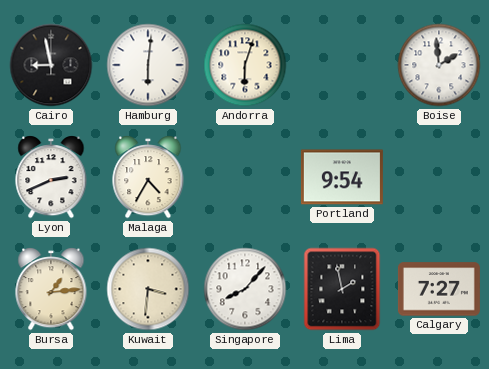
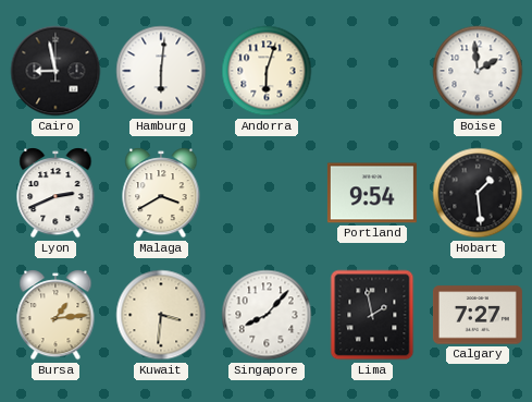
Malaga: 4:35 -> 3:40
Hobart: none -> 1:29
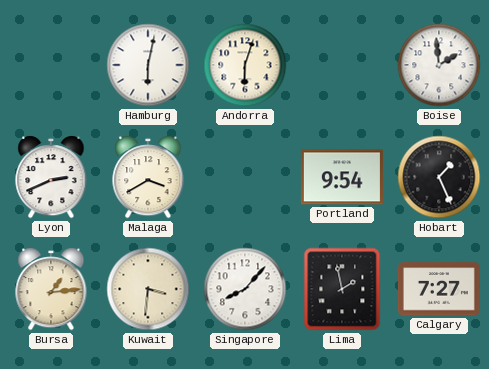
Cairo: 8:58 -> none
Hamburg: 6:01 -> 6:02
Hobart: 1:29 -> 1:26
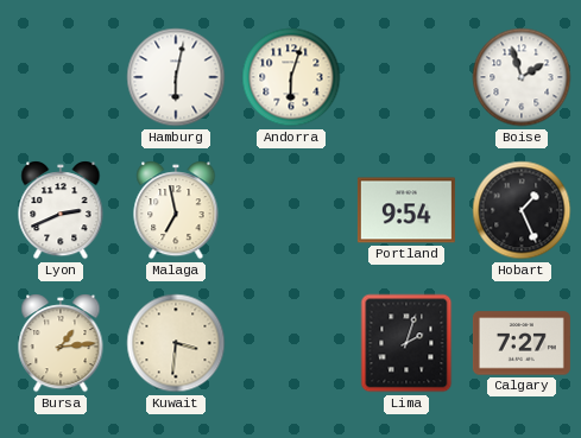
Boise: 1:59 -> 1:57
Malaga: 3:40 -> 6:58
Singapore: 8:07 -> none
Lima: 1:58 -> 2:03
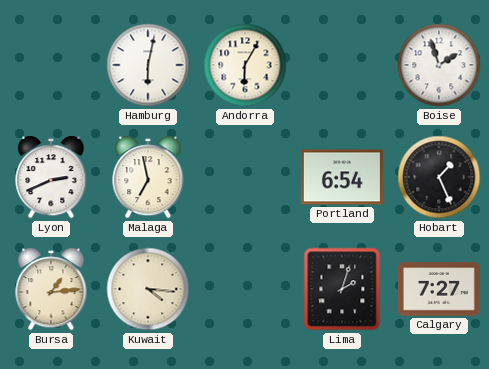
Andorra: 6:03 -> 6:05
Portland: 9:54 -> 6:54
Kuwait: 3:31 -> 4:16
